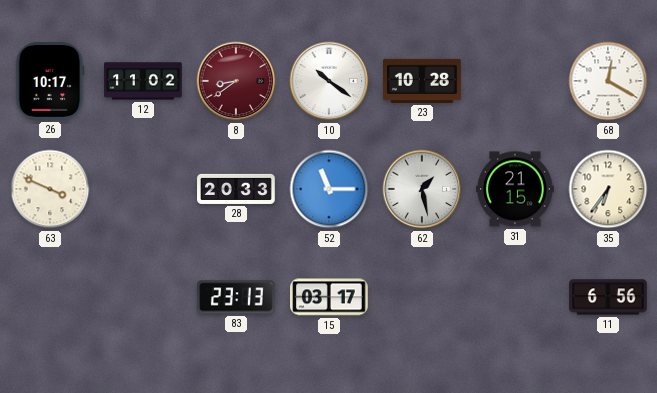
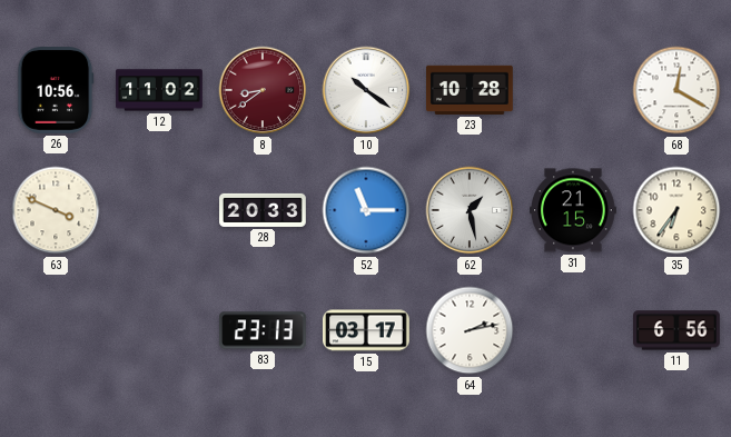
26: 10:17 -> 10:56
64: none -> 2:13
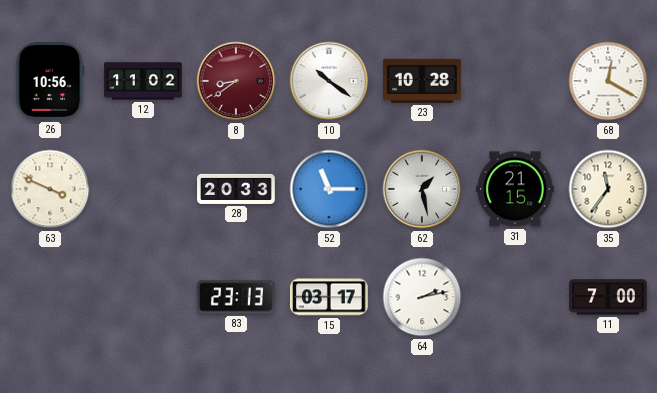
35: 6:36 -> 11:36
11: 6:56 -> 7:00
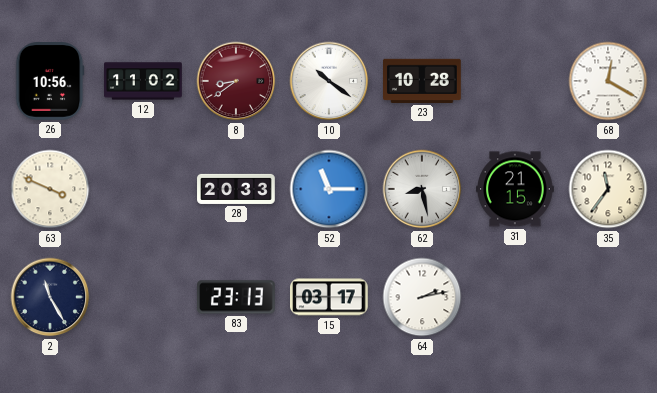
62: 1:28 -> 8:28
2: none -> 11:25
11: 7:00 -> none
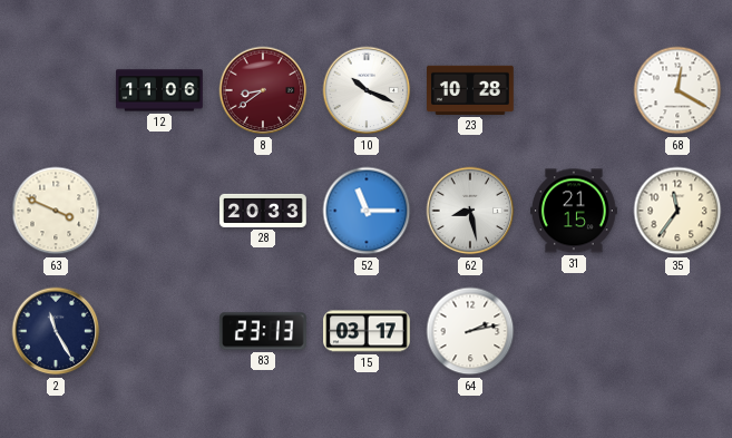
26: 10:56 -> none
12: 11:02 -> 11:06
10: 10:21 -> 10:19
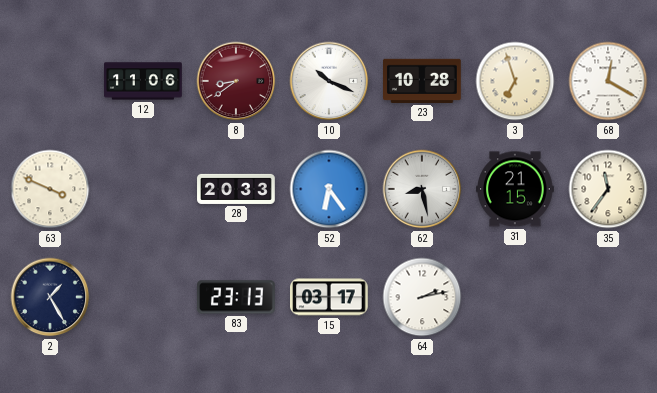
3: none -> 6:57
52: 11:15 -> 6:24
2: 11:25 -> 1:25
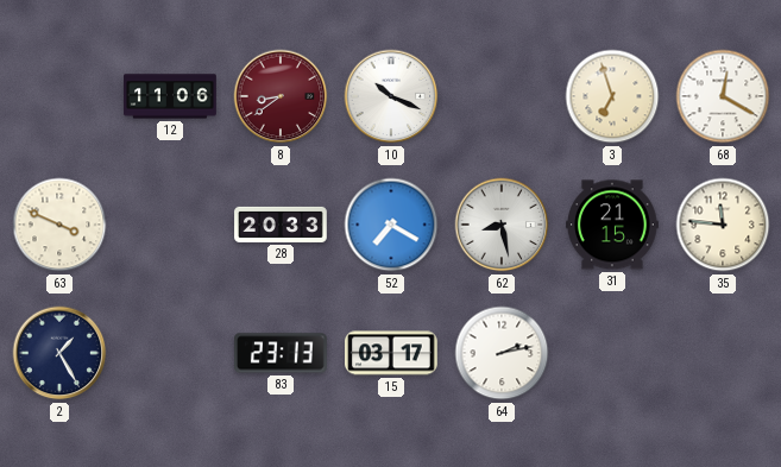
23: 10:28 -> none
52: 6:24 -> 7:20
35: 11:36 -> 11:46
